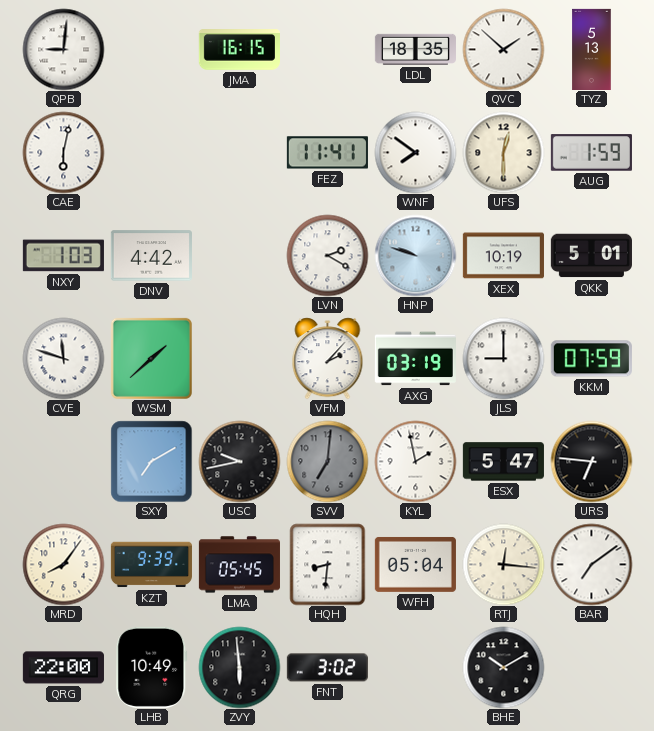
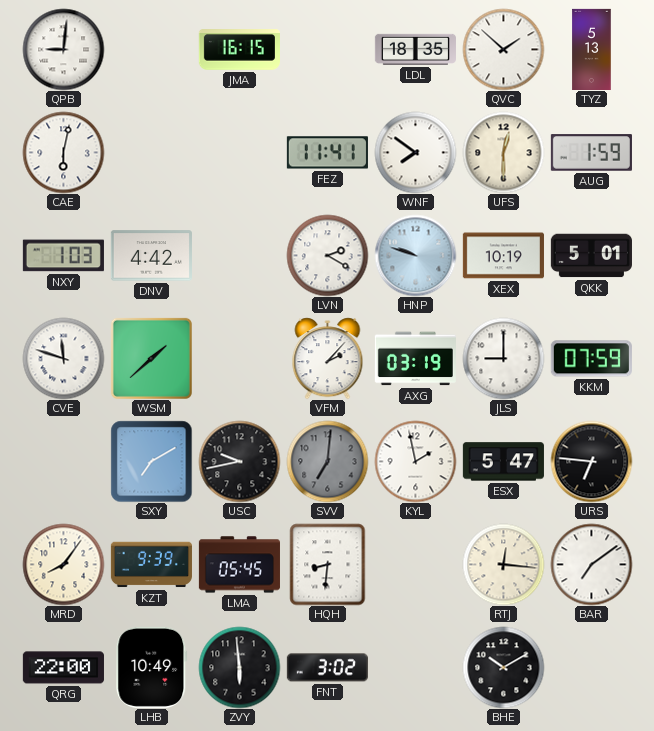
WFH: 05:04 -> none
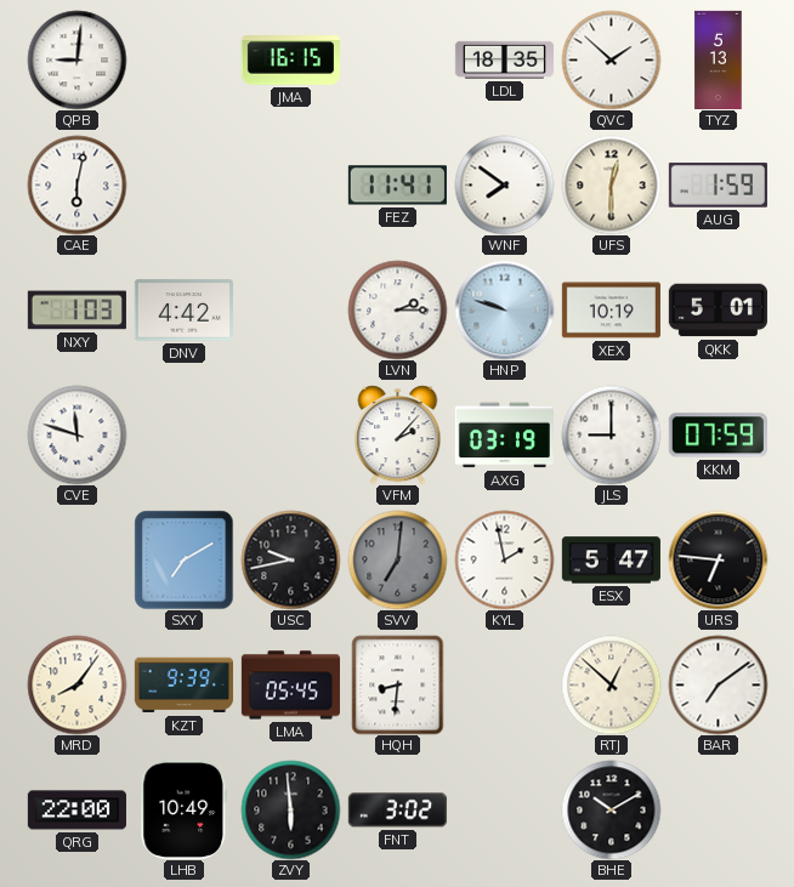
LVN: 2:20 -> 2:15
WSM: 1:38 -> none
RTJ: 12:16 -> 12:52
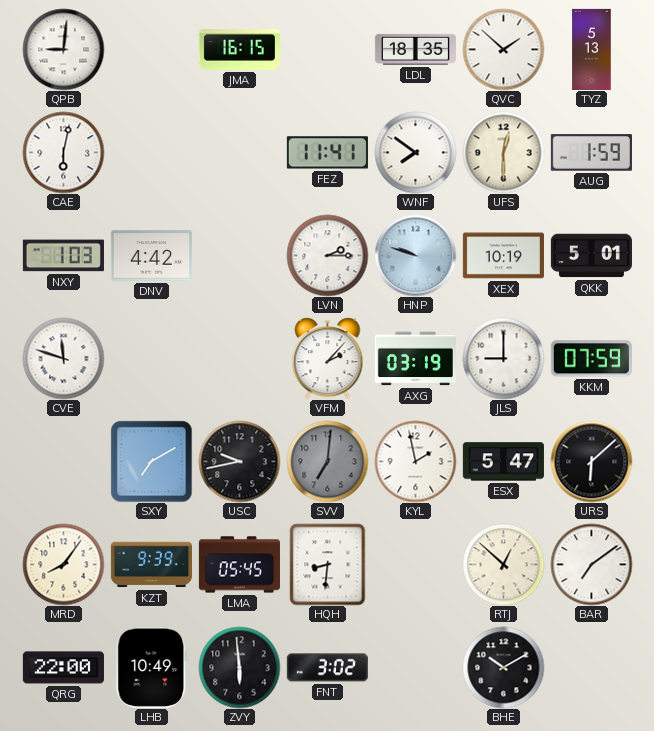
URS: 6:46 -> 6:08
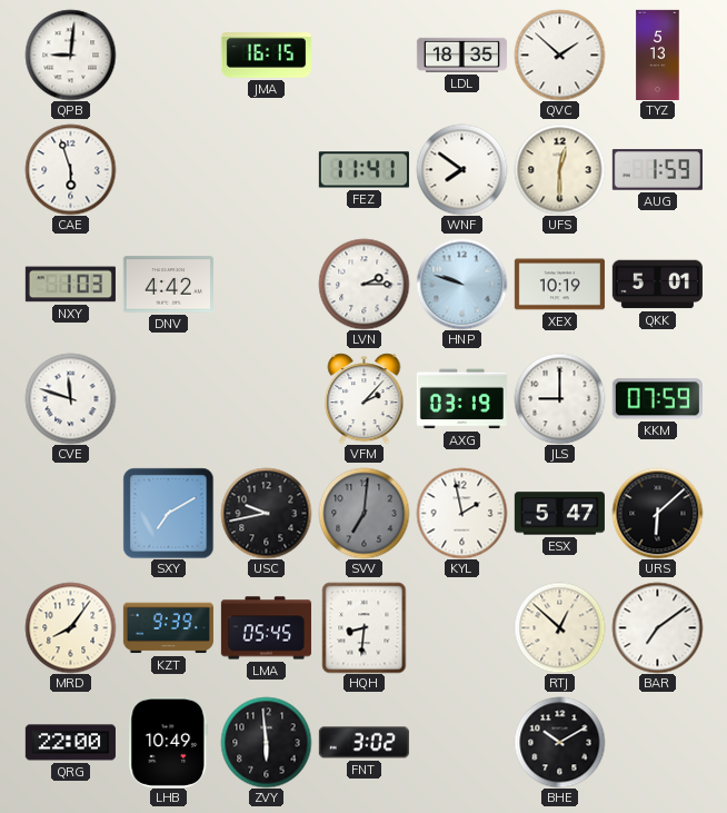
CAE: 6:02 -> 5:57
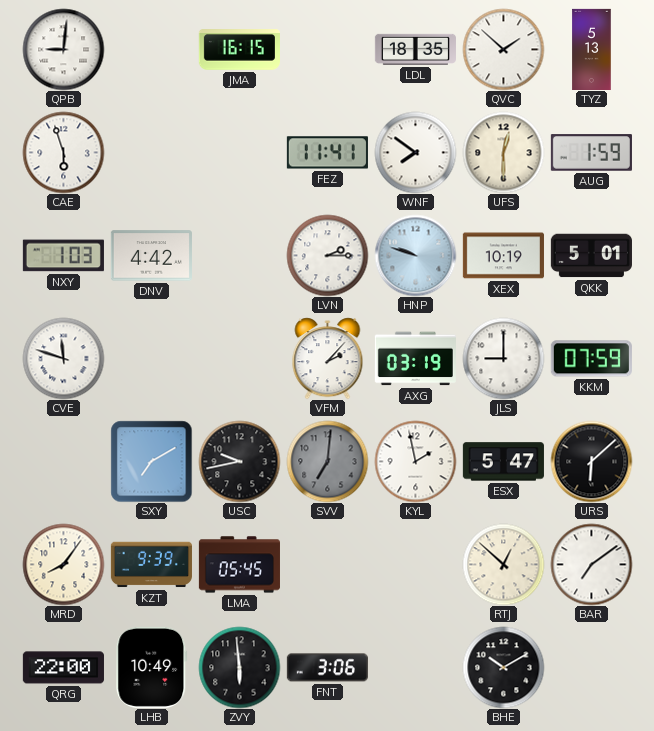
HQH: 8:31 -> none
FNT: 3:02 -> 3:06
